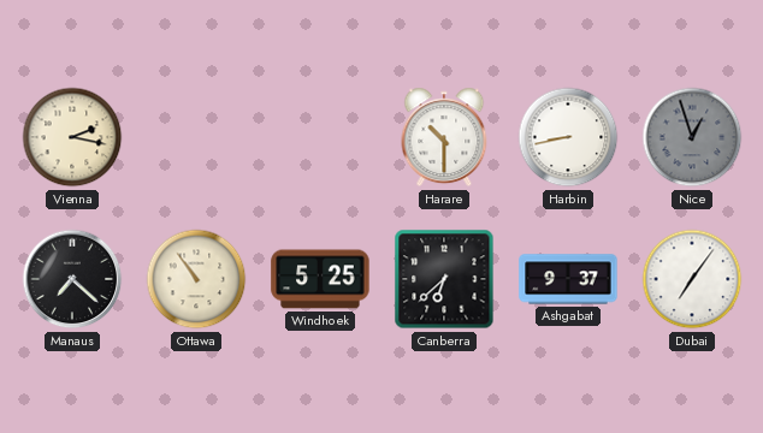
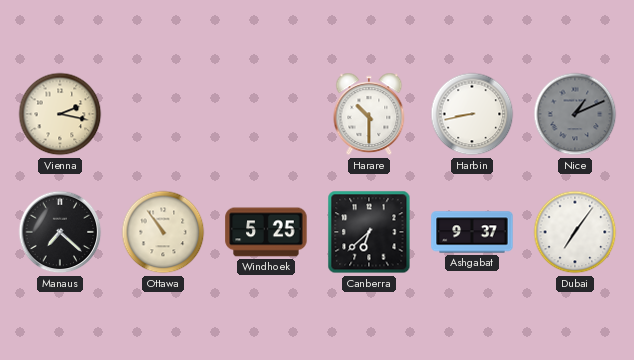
Nice: 12:57 -> 1:11
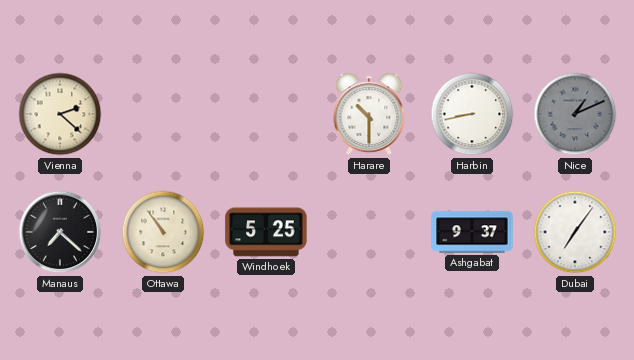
Vienna: 2:17 -> 2:22
Canberra: 6:38 -> none
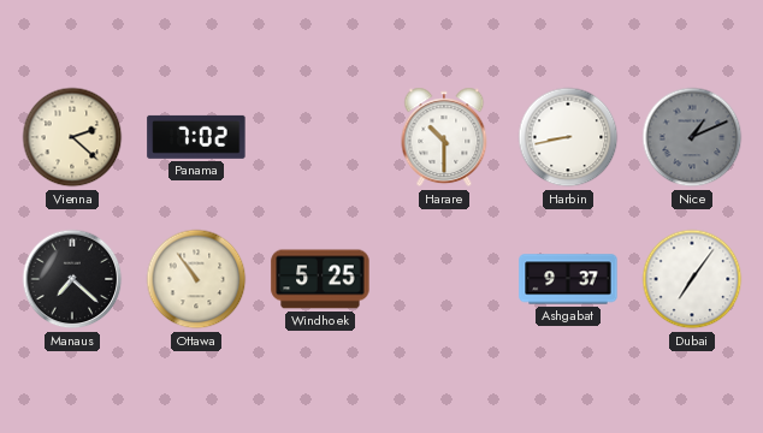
Panama: none -> 7:02
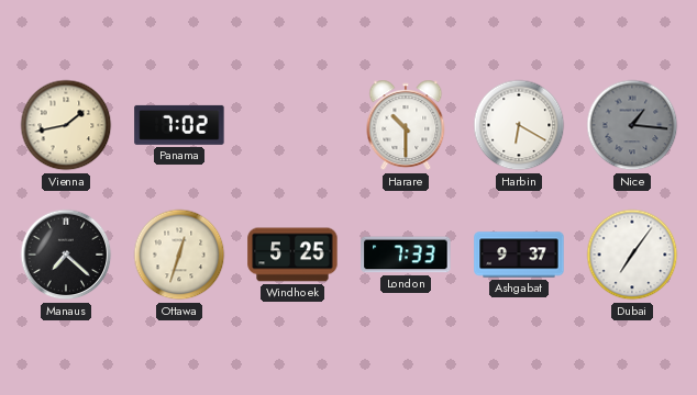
Vienna: 2:22 -> 1:43
Harbin: 8:43 -> 6:20
Nice: 1:11 -> 1:16
Ottawa: 10:54 -> 12:33
London: none -> 7:33
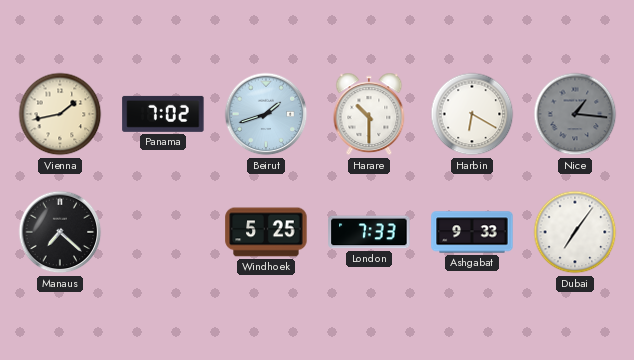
Beirut: none -> 1:42
Ottawa: 12:33 -> none
Ashgabat: 9:37 -> 9:33
